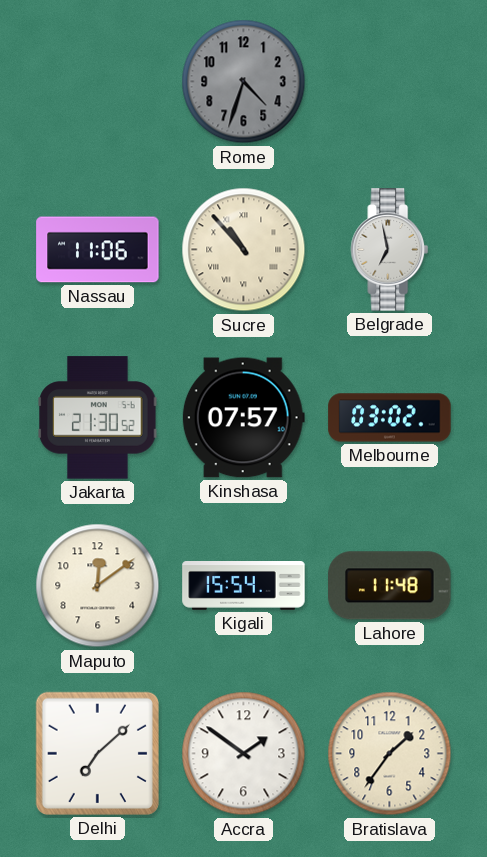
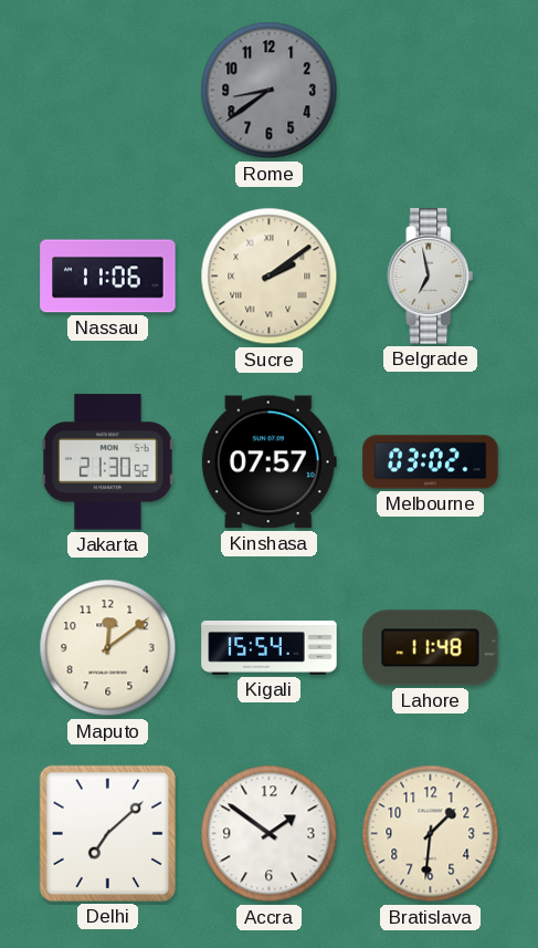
Rome: 4:33 -> 8:39
Sucre: 10:53 -> 2:09
Bratislava: 1:36 -> 1:31
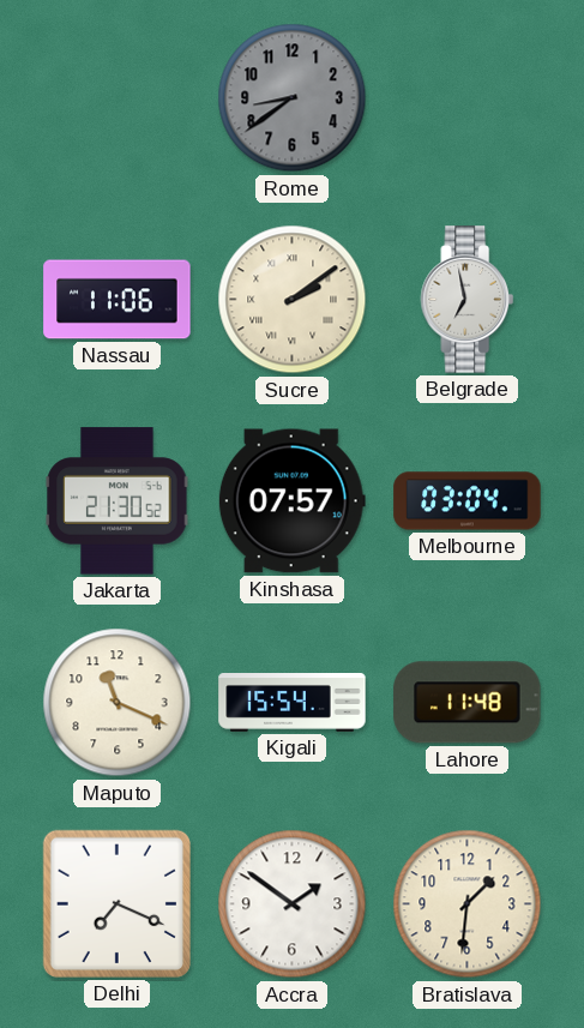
Melbourne: 03:02 -> 03:04
Maputo: 12:09 -> 11:19
Delhi: 7:08 -> 7:19
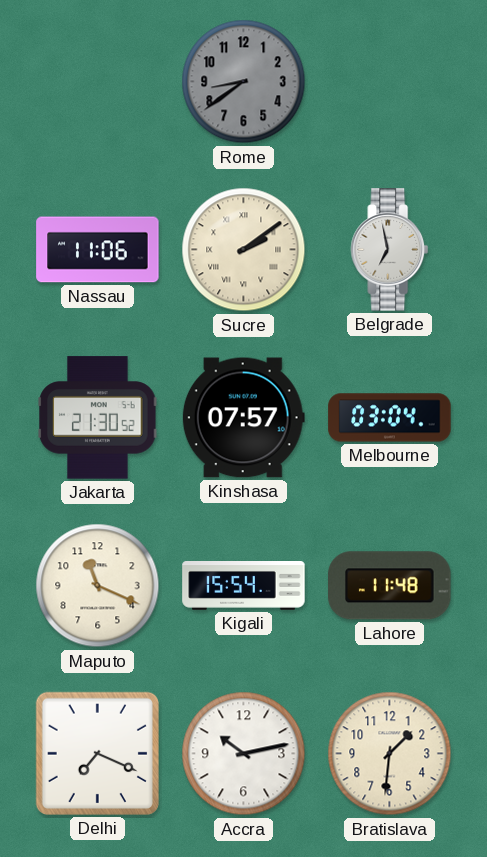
Accra: 1:51 -> 10:13
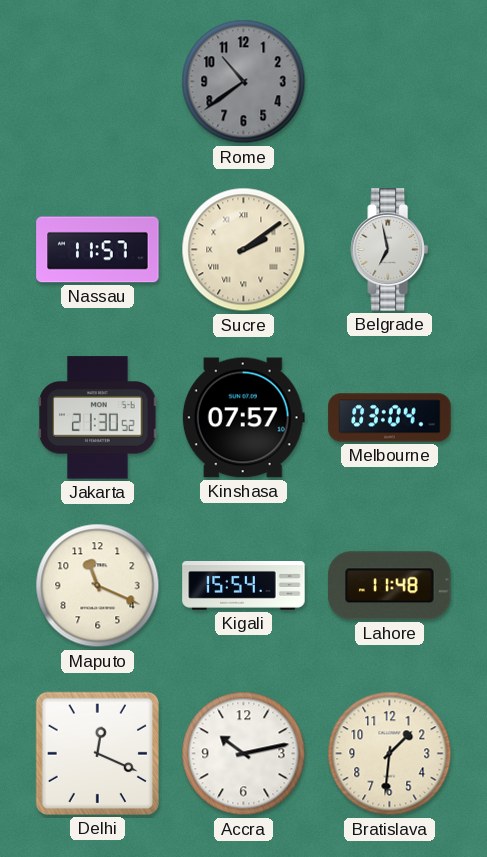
Rome: 8:39 -> 10:39
Nassau: 11:06 -> 11:57
Delhi: 7:19 -> 12:19
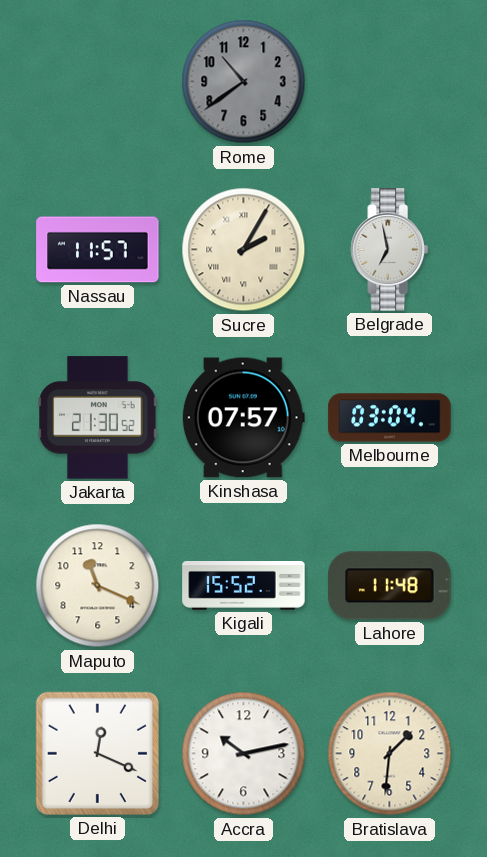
Sucre: 2:09 -> 2:05
Kigali: 15:54 -> 15:52
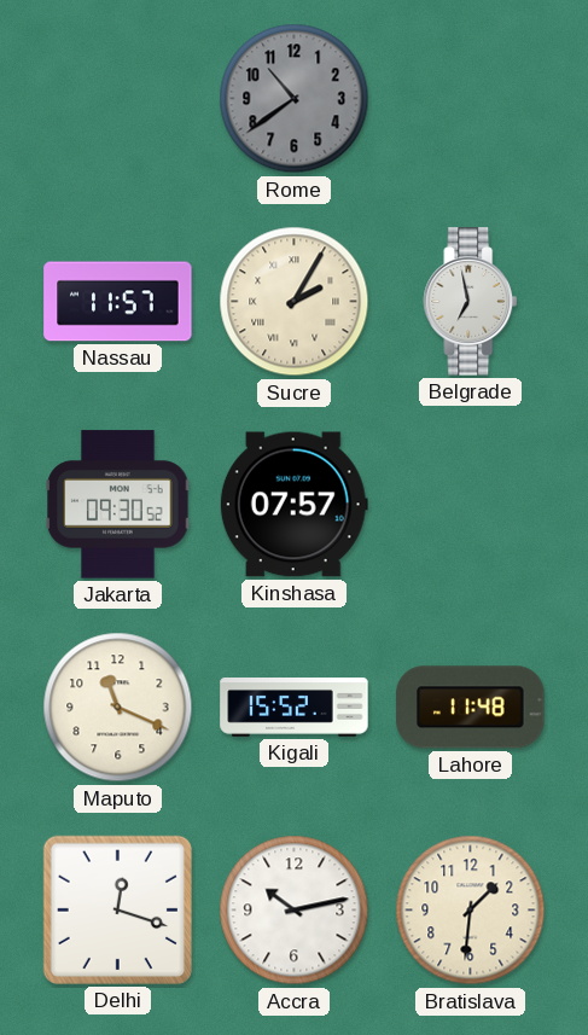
Jakarta: 21:30 -> 09:30
Melbourne: 03:04 -> none
Delhi: 12:19 -> 12:18
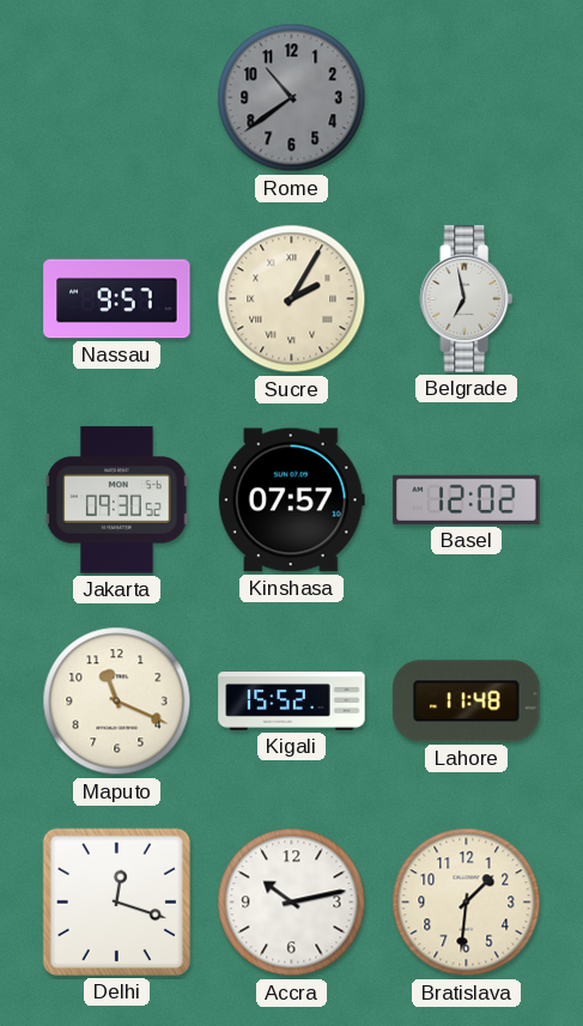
Nassau: 11:57 -> 9:57
Basel: none -> 12:02
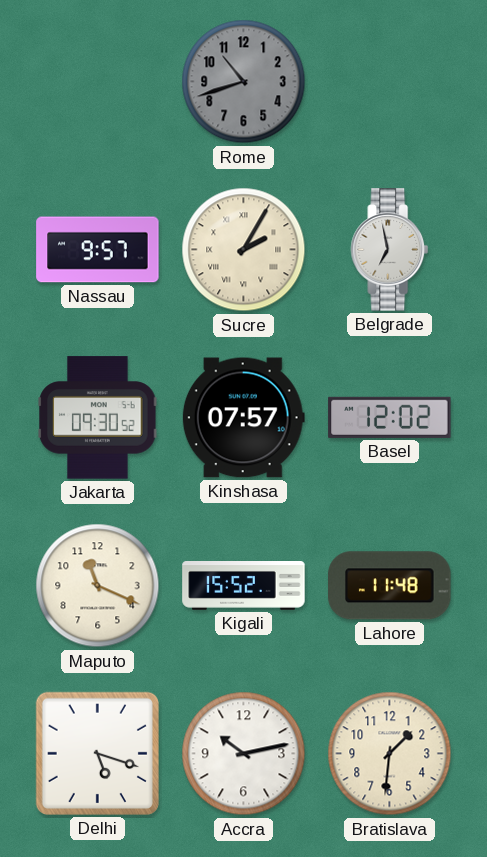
Rome: 10:39 -> 10:42
Delhi: 12:18 -> 5:18
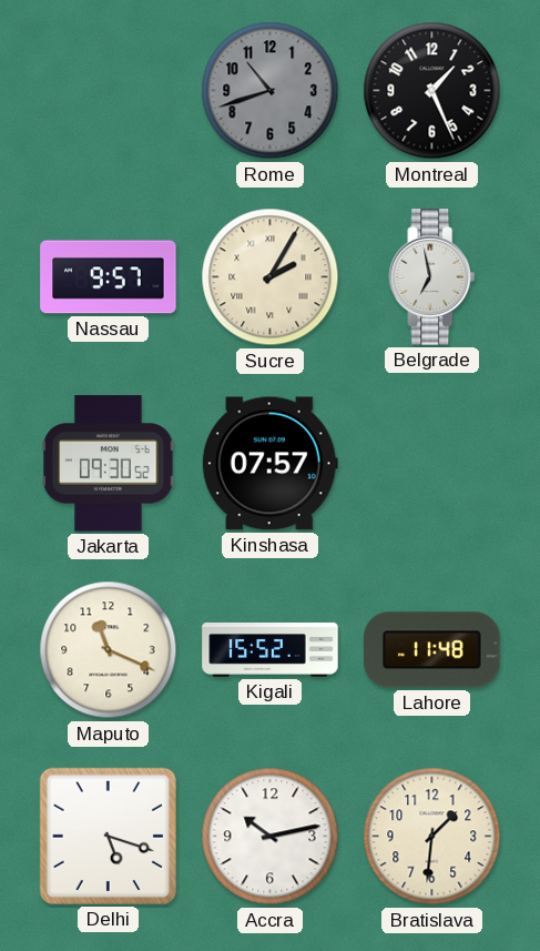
Montreal: none -> 1:26
Basel: 12:02 -> none
